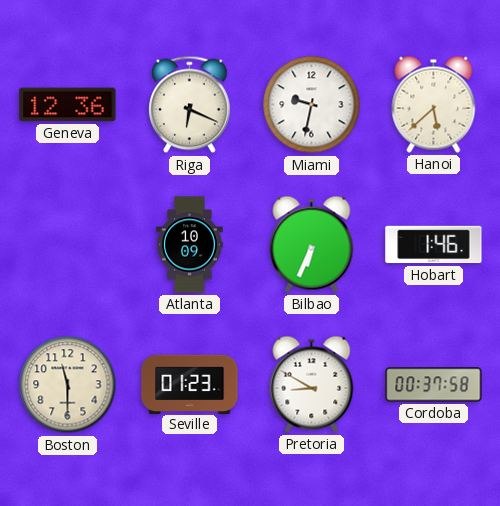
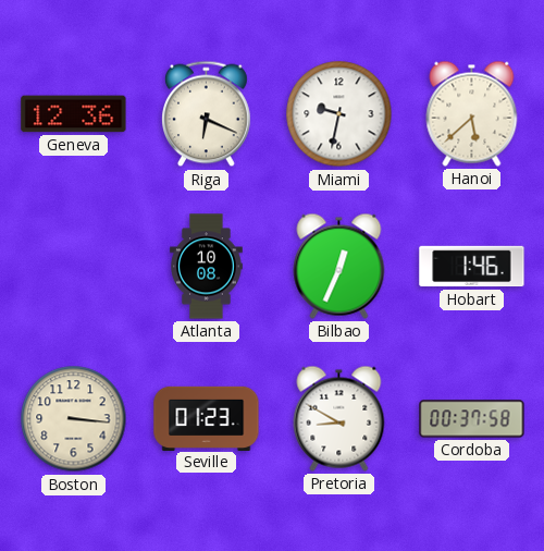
Atlanta: 10:09 -> 10:08
Bilbao: 6:34 -> 12:34
Boston: 11:30 -> 3:16
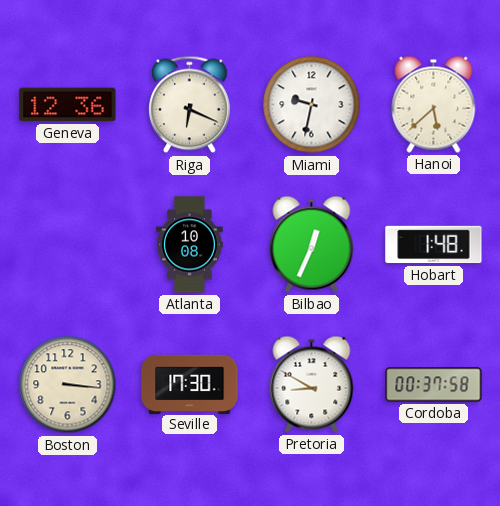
Hobart: 1:46 -> 1:48
Seville: 01:23 -> 17:30
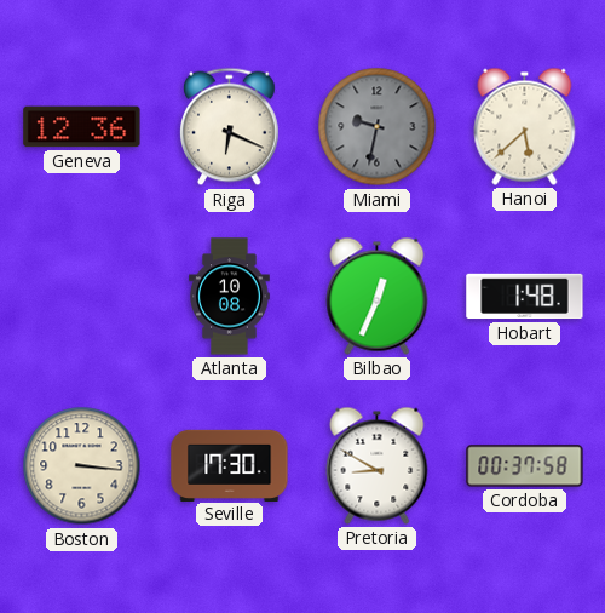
Miami dial: white -> grey
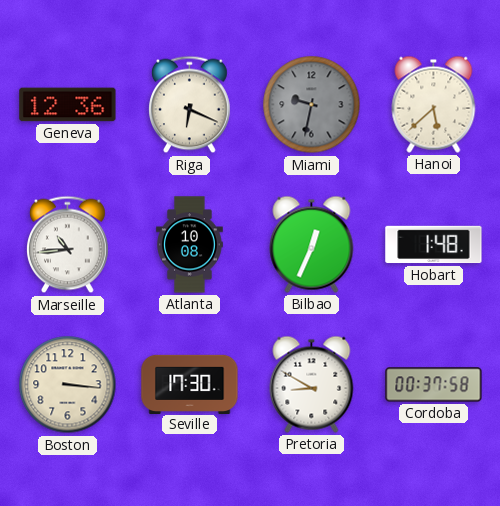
Marseille: none -> 10:44
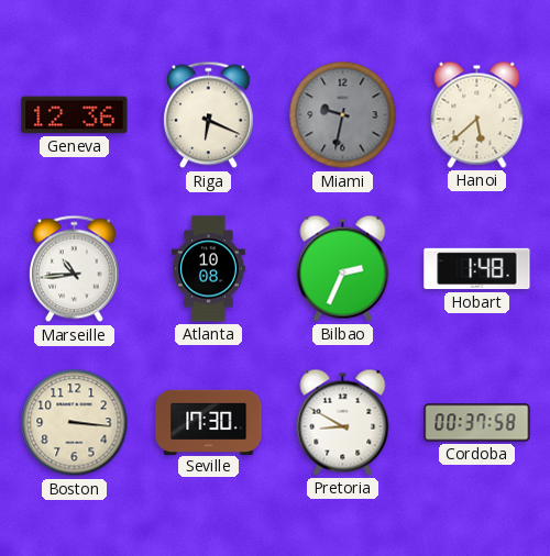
Bilbao: 12:34 -> 2:34
